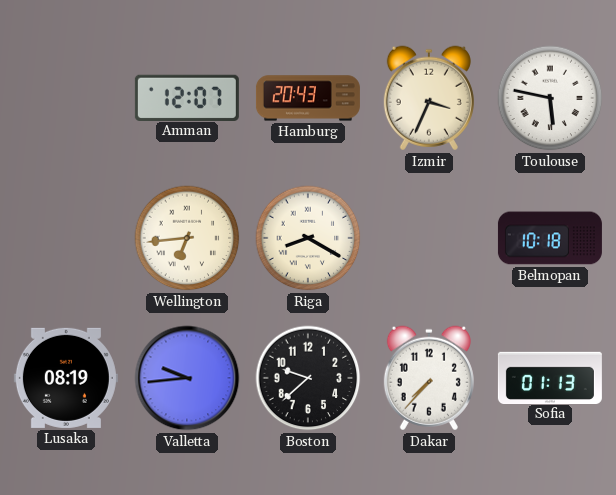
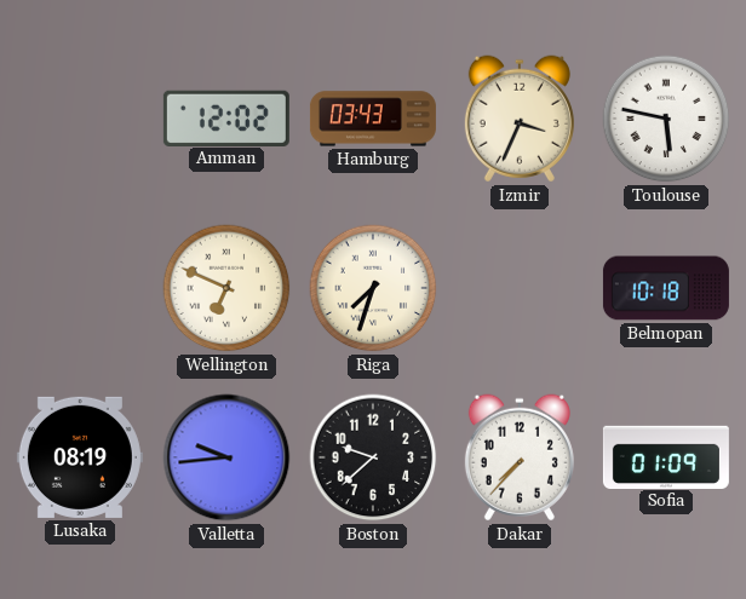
Amman: 12:07 -> 12:02
Hamburg: 20:43 -> 03:43
Wellington: 6:44 -> 6:49
Riga: 8:20 -> 7:33
Sofia: 01:13 -> 01:09
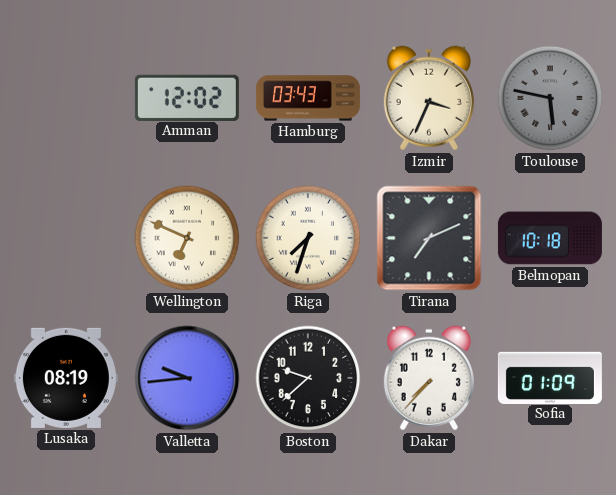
Toulouse dial: white -> grey
Tirana: none -> 7:11
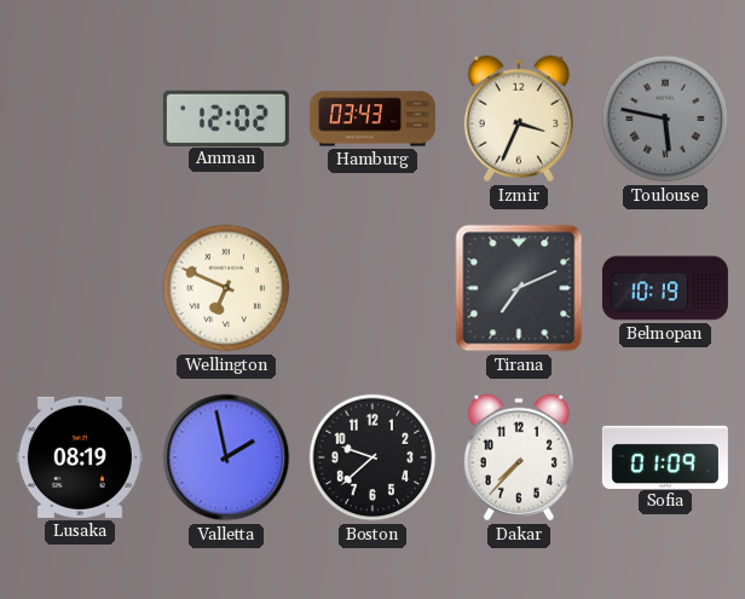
Riga: 7:33 -> none
Belmopan: 10:18 -> 10:19
Valletta: 9:44 -> 1:58
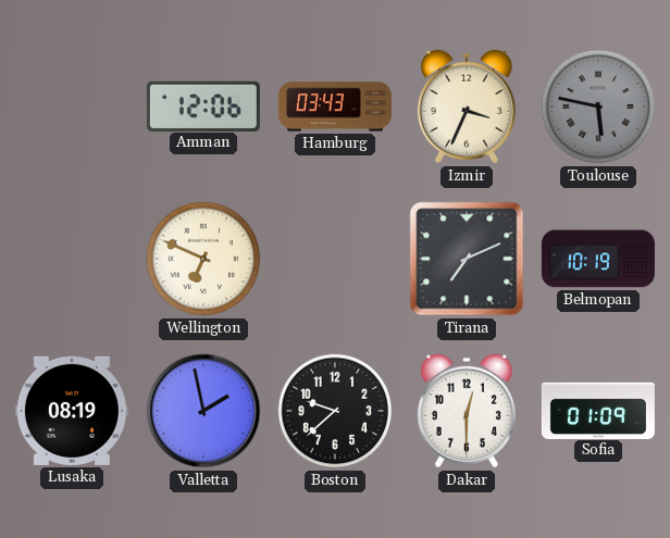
Amman: 12:02 -> 12:06
Dakar: 7:37 -> 12:30
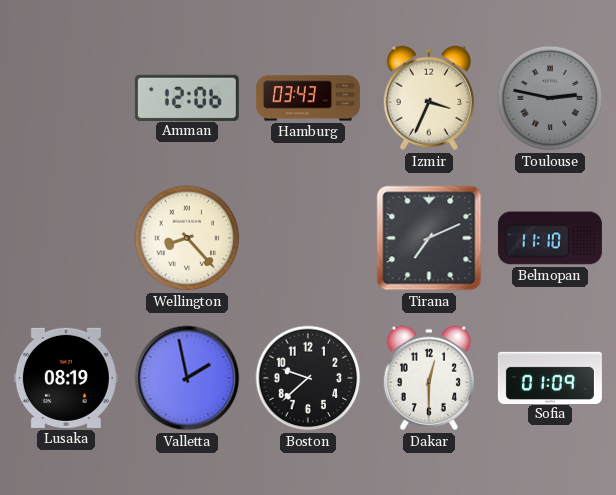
Toulouse: 5:47 -> 2:47
Wellington: 6:49 -> 8:23
Belmopan: 10:19 -> 11:10
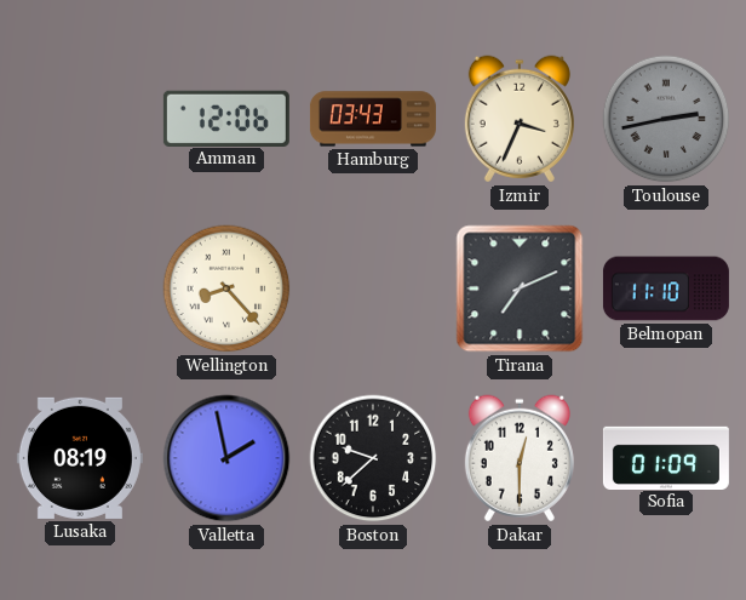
Toulouse: 2:47 -> 2:43
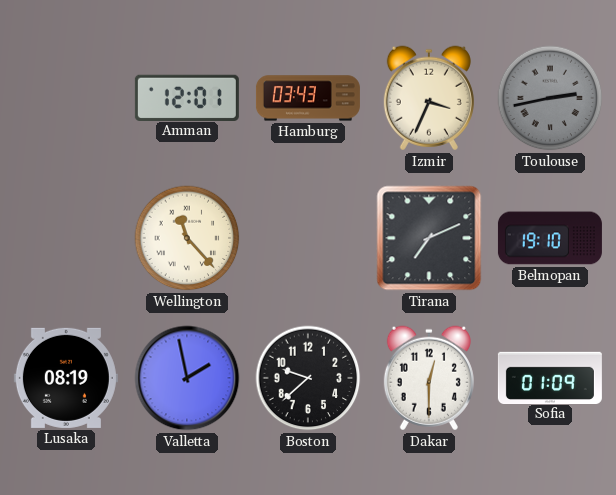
Amman: 12:06 -> 12:01
Wellington: 8:23 -> 11:23
Belmopan: 11:10 -> 19:10
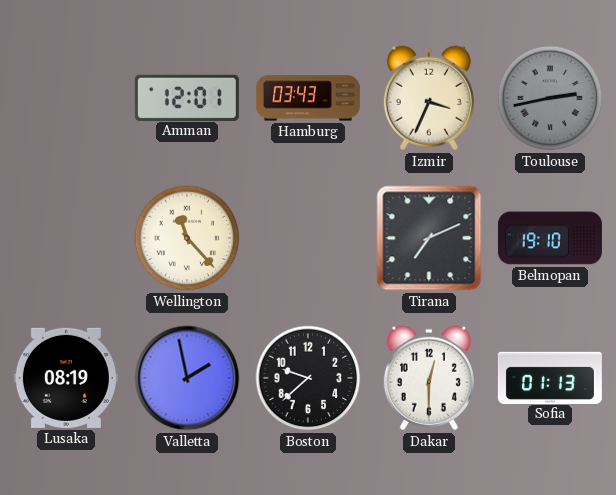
Sofia: 01:09 -> 01:13
